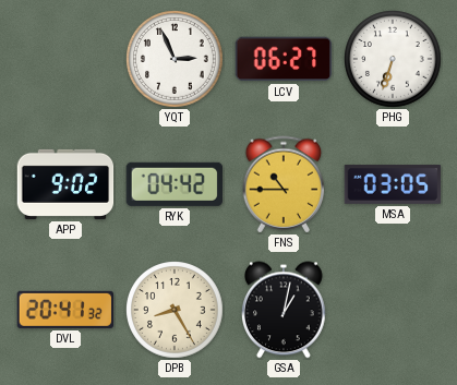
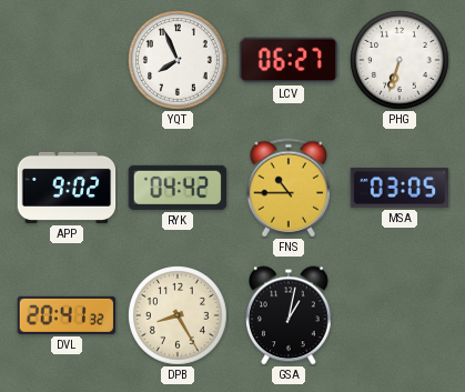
YQT: 2:56 -> 7:56
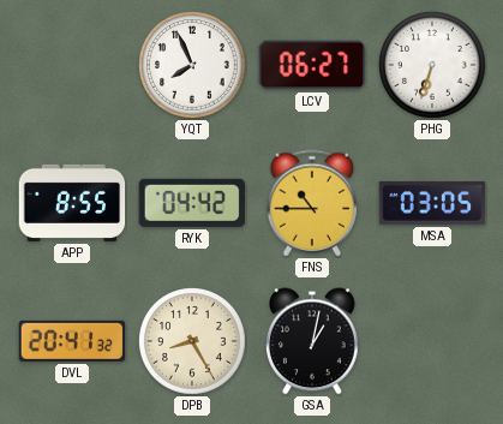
APP: 9:02 -> 8:55
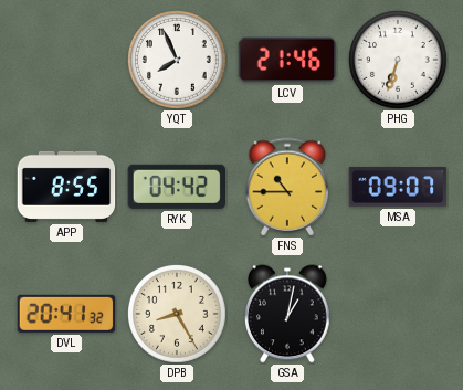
LCV: 06:27 -> 21:46
MSA: 03:05 -> 09:07
